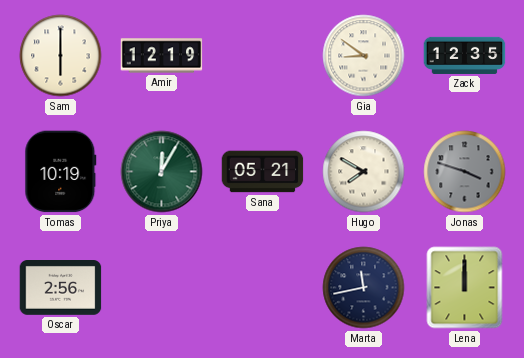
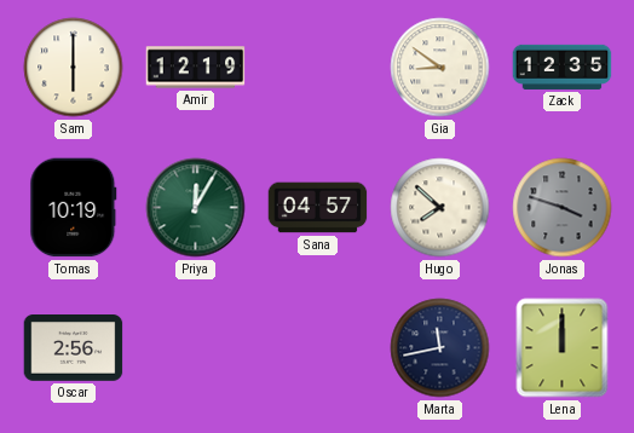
Sana: 05:21 -> 04:57
Hugo: 7:50 -> 7:52
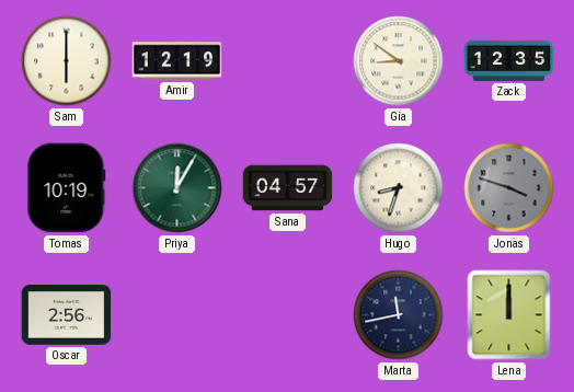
Hugo: 7:52 -> 8:33
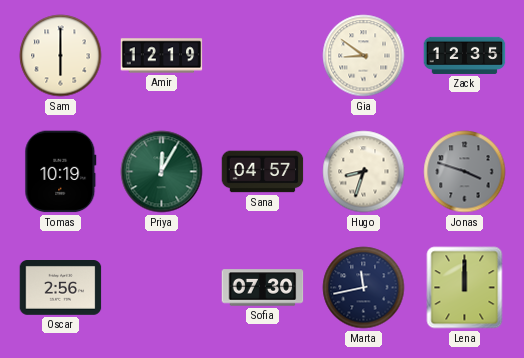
Sofia: none -> 07:30
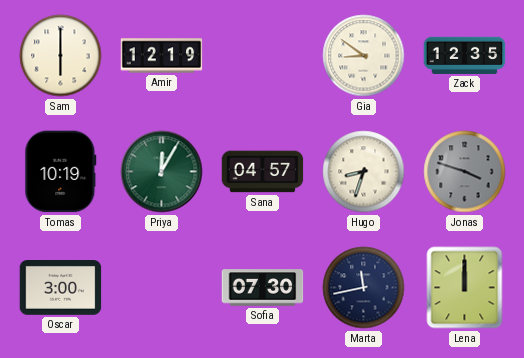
Oscar: 2:56 -> 3:00
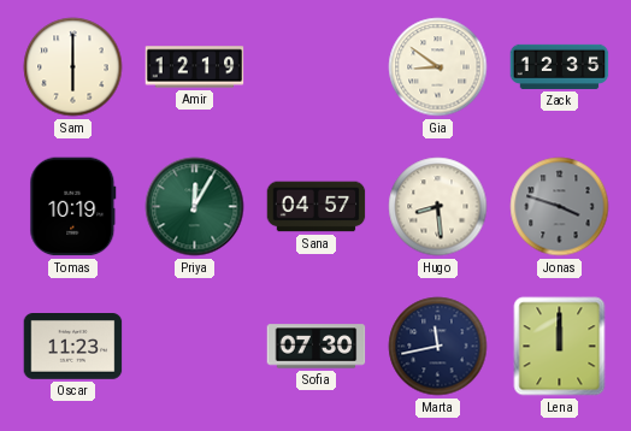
Hugo: 8:33 -> 8:29
Oscar: 3:00 -> 11:23
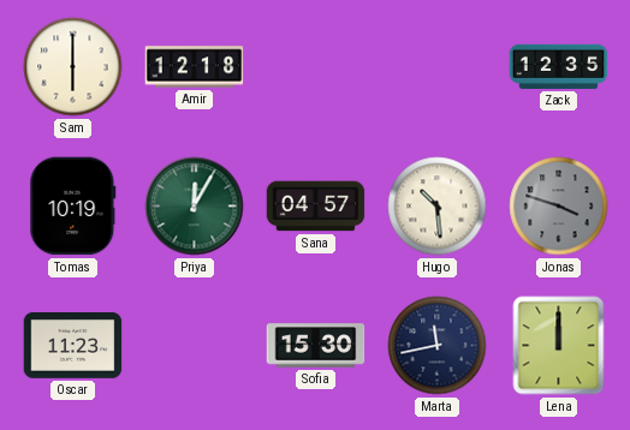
Amir: 12:19 -> 12:18
Gia: 8:51 -> none
Hugo: 8:29 -> 10:29
Sofia: 07:30 -> 15:30
